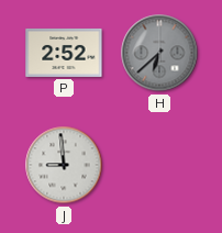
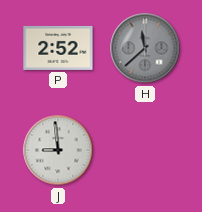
H: 6:38 -> 11:38
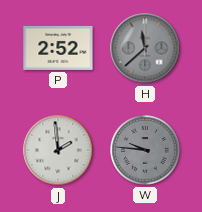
J: 8:59 -> 1:59
W: none -> 9:46
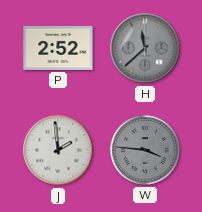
W: 9:46 -> 3:46
